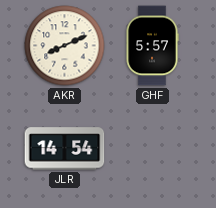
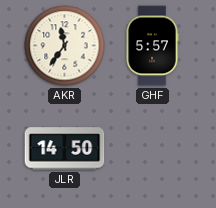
AKR: 8:11 -> 11:36
JLR: 14:54 -> 14:50
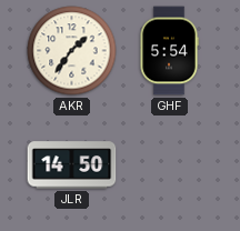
AKR: 11:36 -> 1:36
GHF: 5:57 -> 5:54
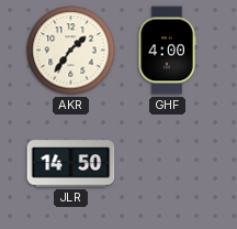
GHF: 5:54 -> 4:00
